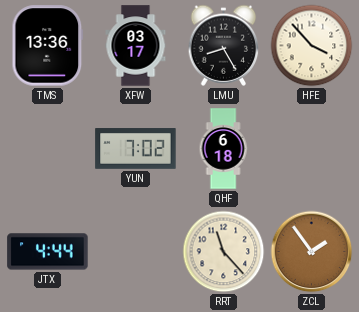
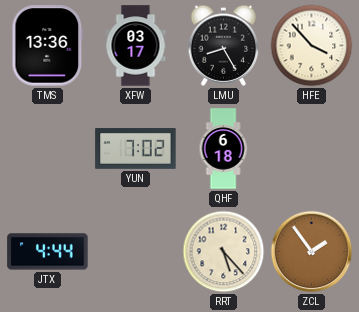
RRT: 11:23 -> 5:23
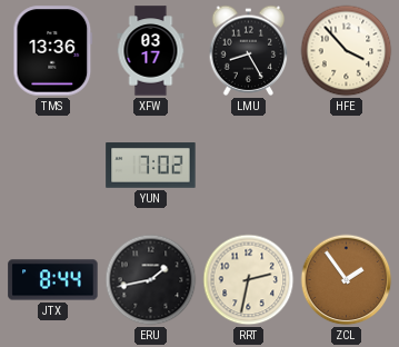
QHF: 6:18 -> none
JTX: 4:44 -> 8:44
ERU: none -> 1:43
RRT: 5:23 -> 2:32
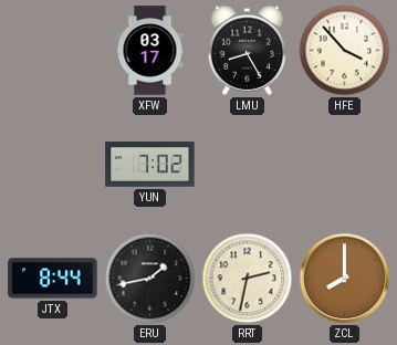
TMS: 13:36 -> none
ZCL: 1:54 -> 8:00
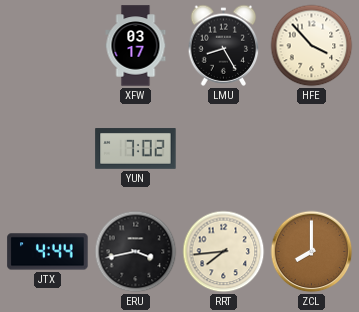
JTX: 8:44 -> 4:44
ERU: 1:43 -> 3:43
RRT: 2:32 -> 7:44
